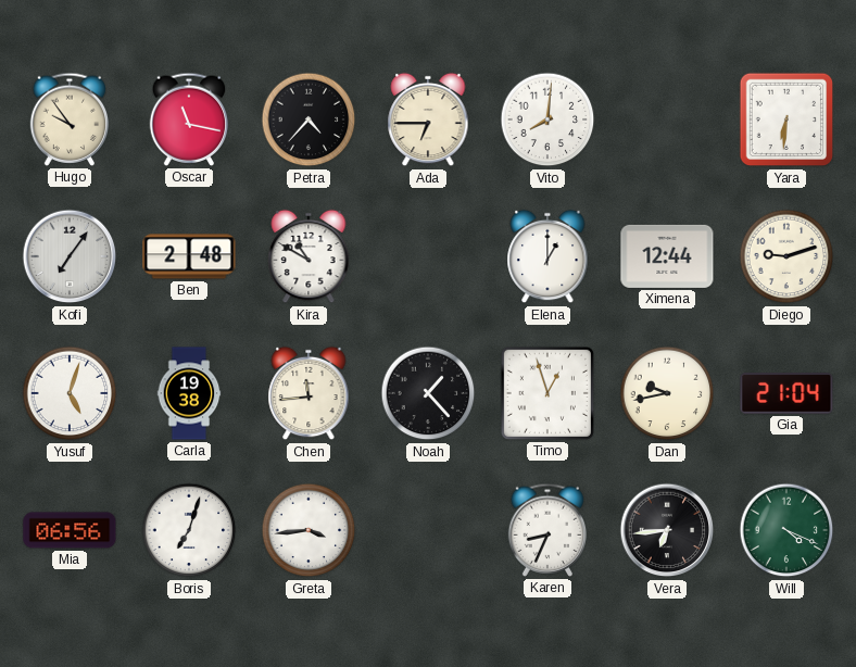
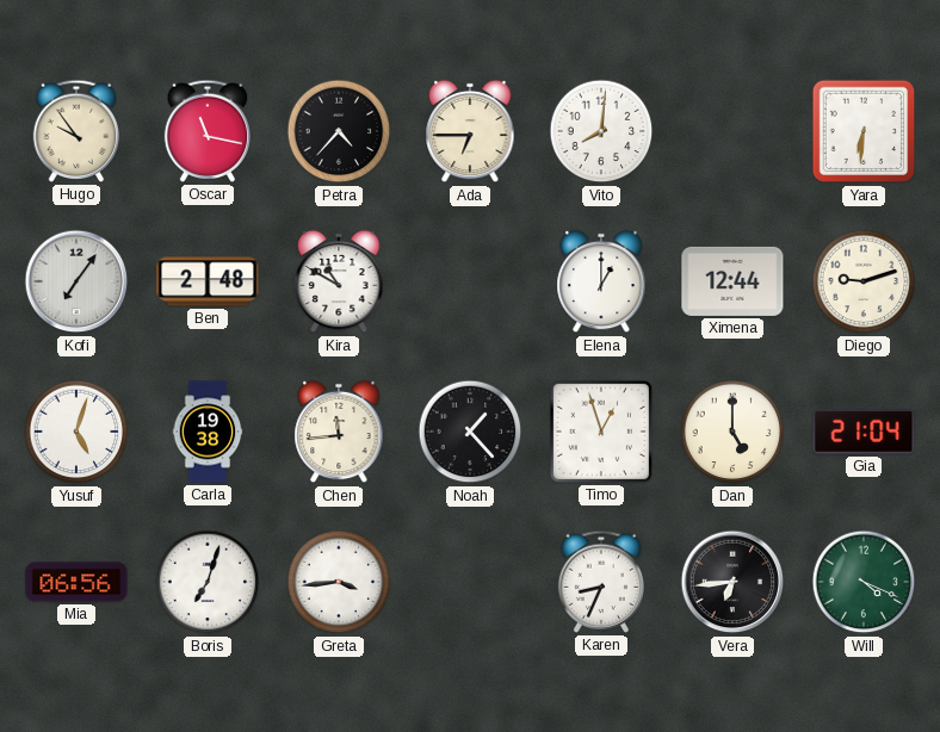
Dan: 9:43 -> 5:00
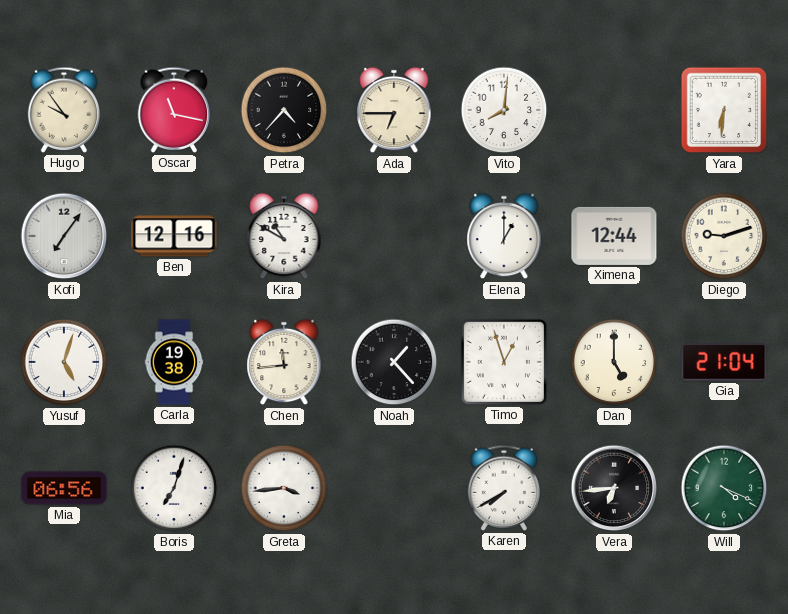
Ben: 2:48 -> 12:16
Karen: 8:34 -> 7:40
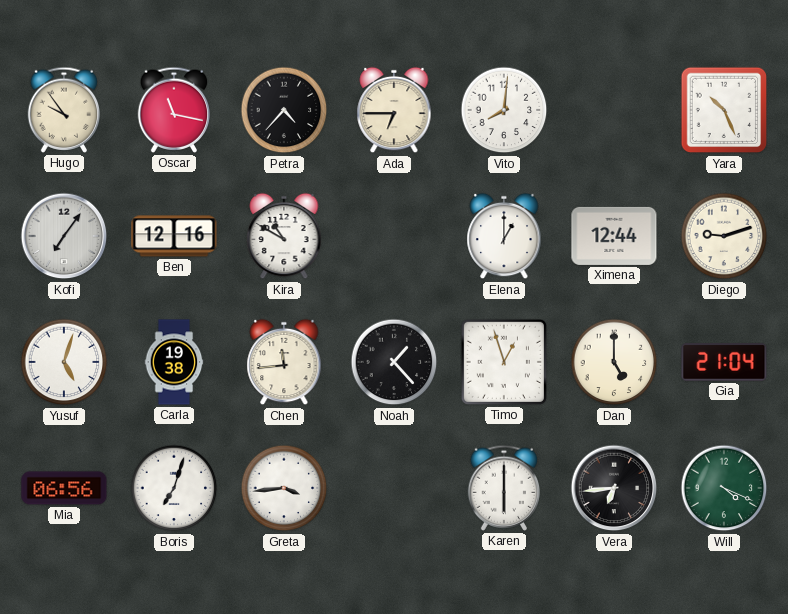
Yara: 6:31 -> 10:26
Karen: 7:40 -> 6:00
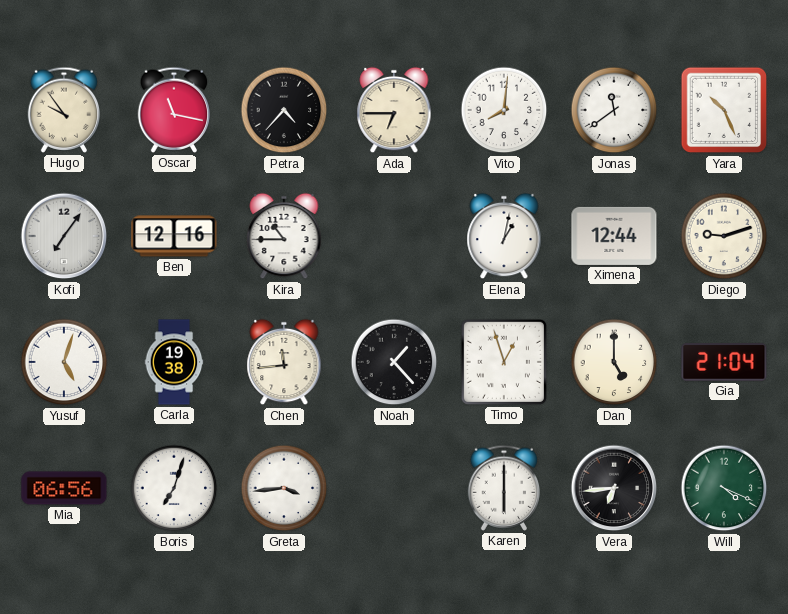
Jonas: none -> 11:39
Kira: 10:50 -> 10:45
Elena: 1:00 -> 1:02
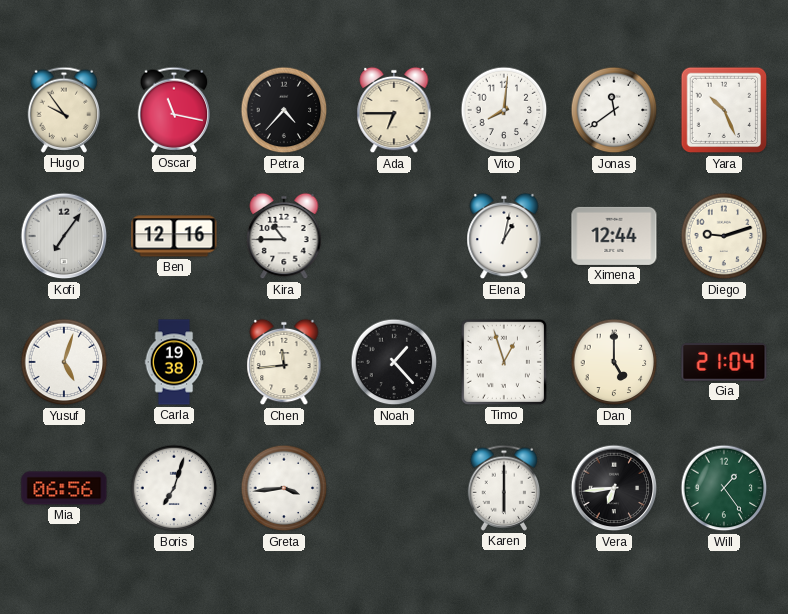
Will: 4:19 -> 1:24
